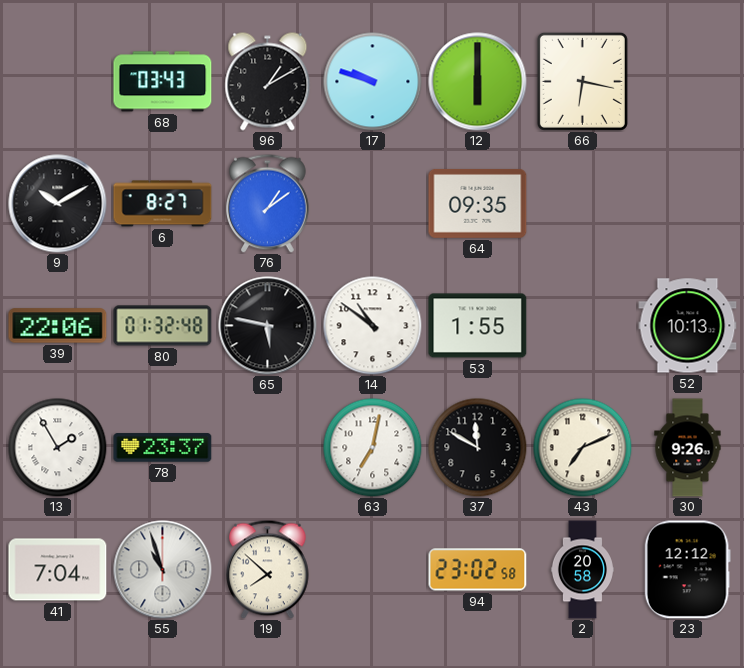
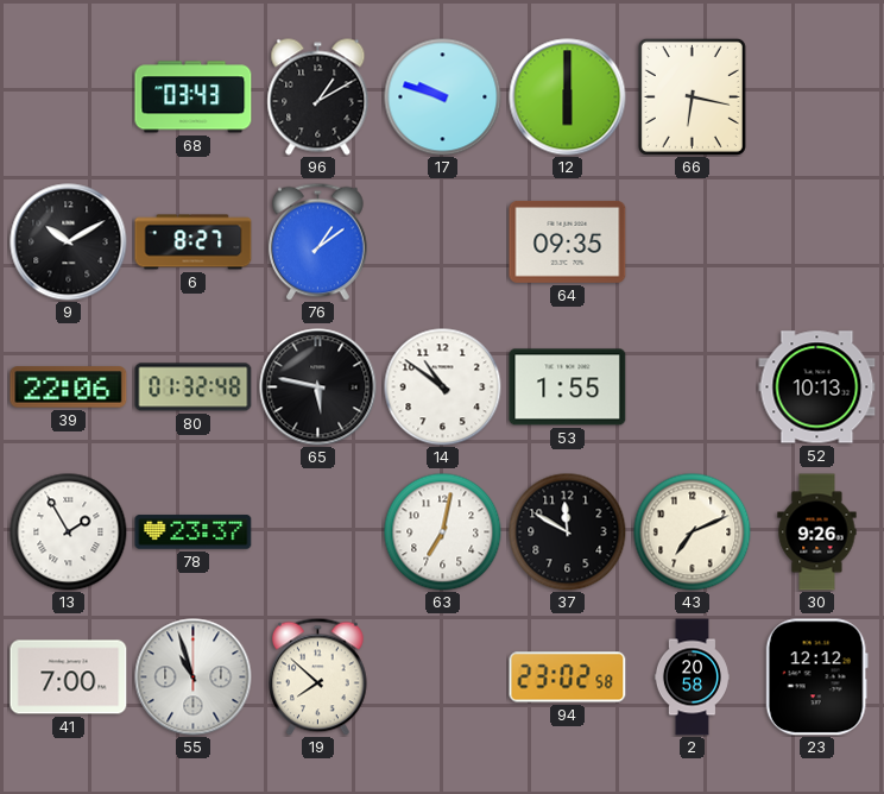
41: 7:04 -> 7:00
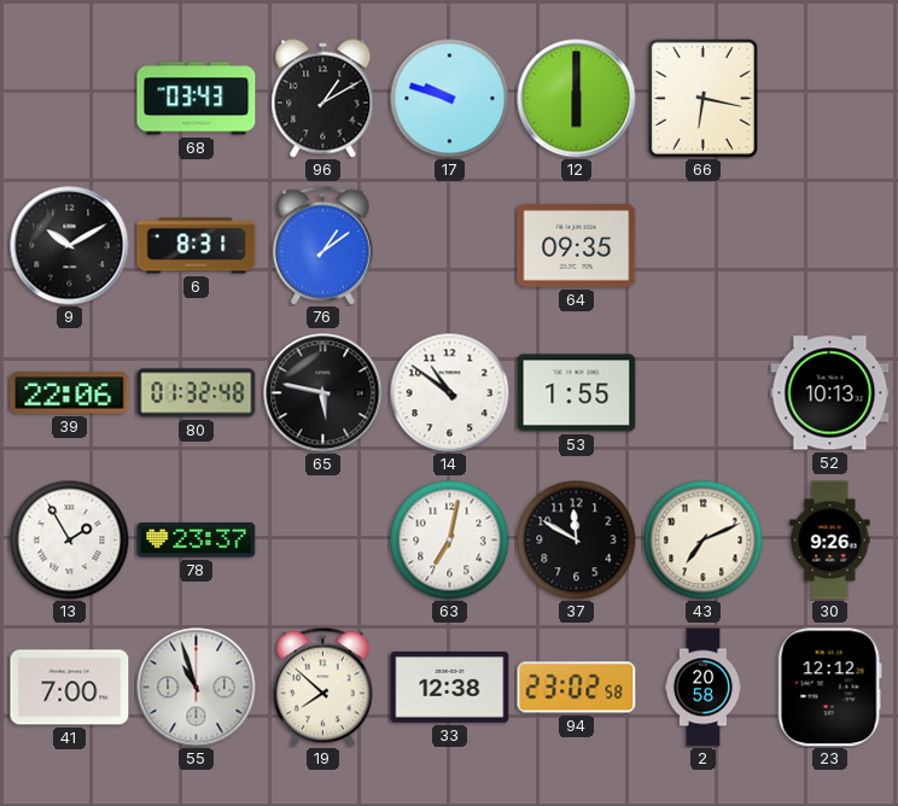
6: 8:27 -> 8:31
33: none -> 12:38
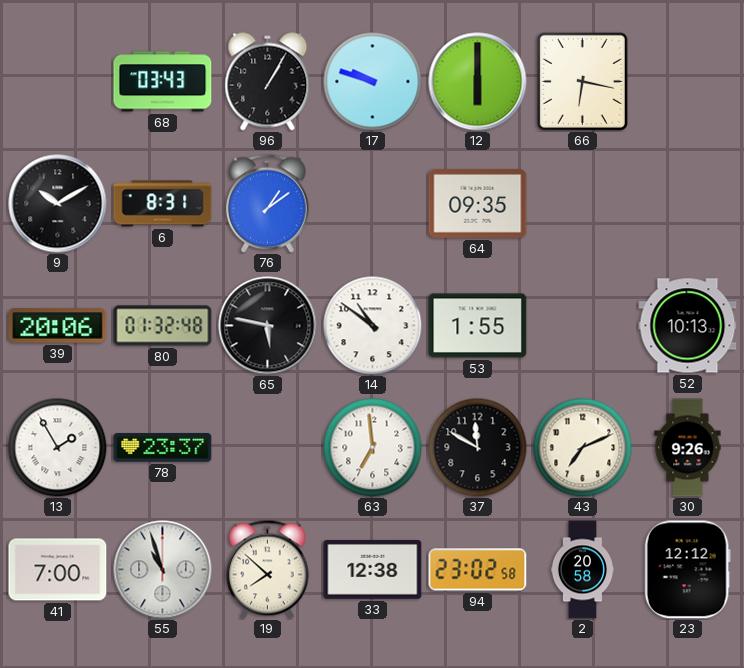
96: 1:10 -> 1:05
39: 22:06 -> 20:06
63: 7:02 -> 6:59
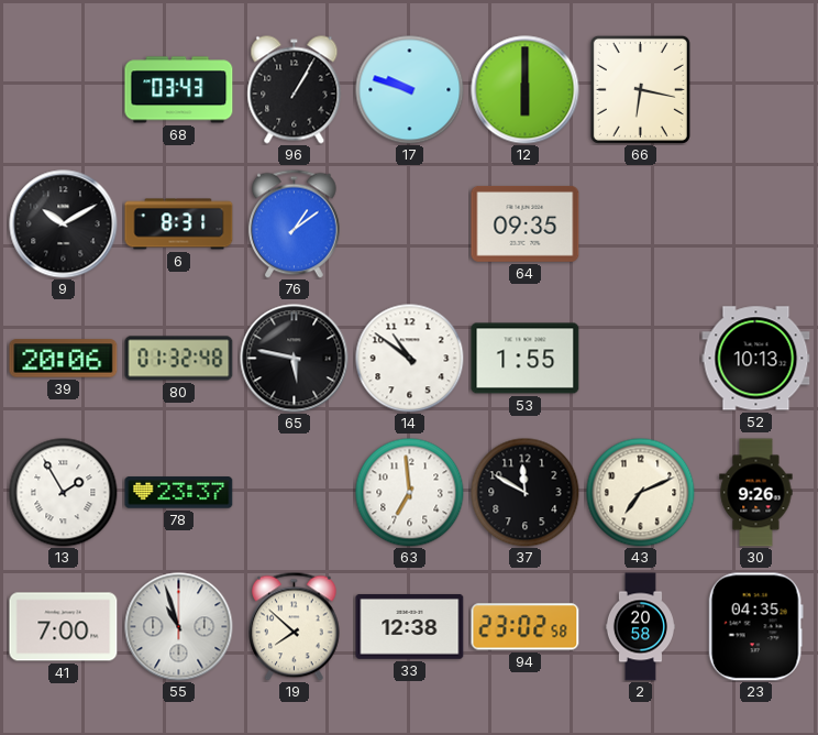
23: 12:12 -> 04:35
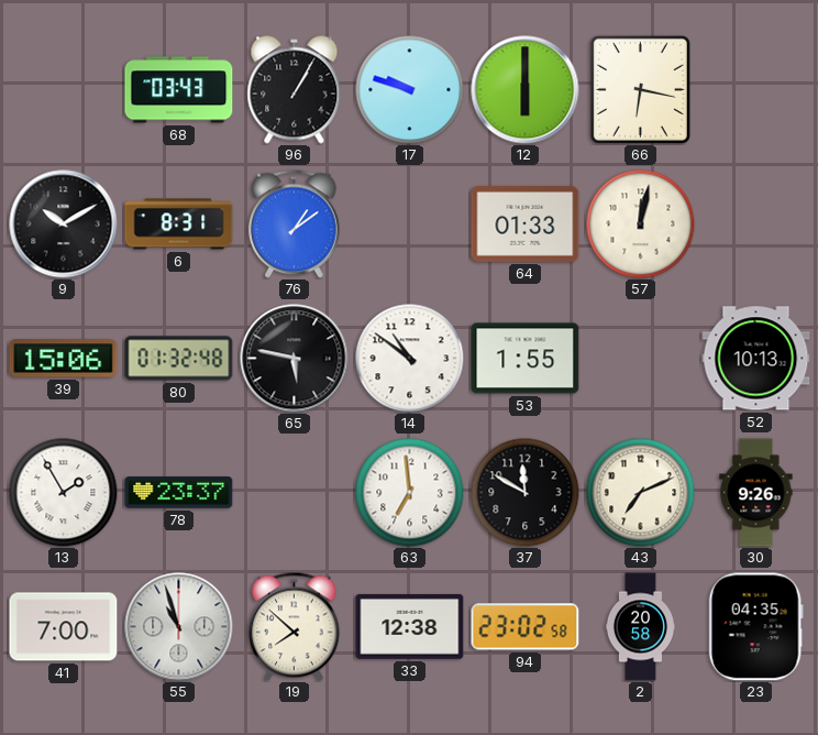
64: 09:35 -> 01:33
57: none -> 12:02
39: 20:06 -> 15:06
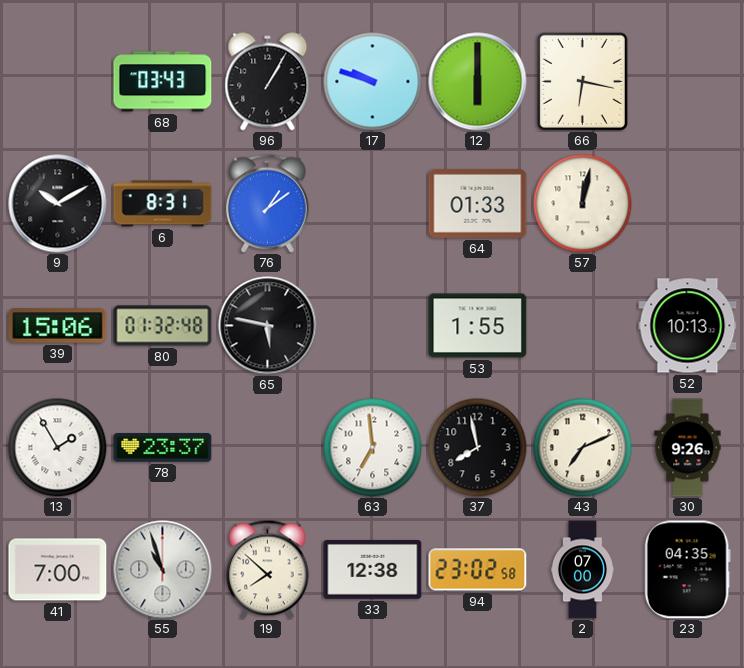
14: 10:51 -> none
37: 11:50 -> 7:58
2: 20:58 -> 07:00
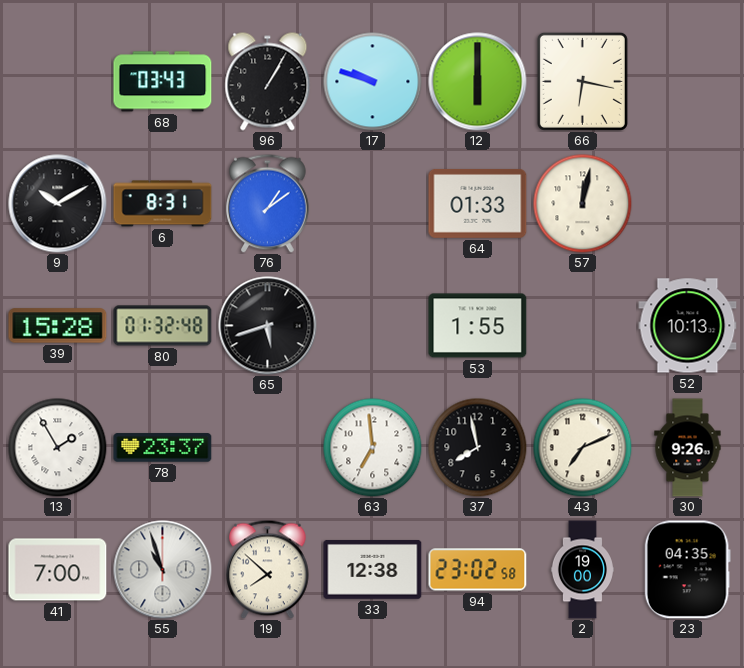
39: 15:06 -> 15:28
65: 5:47 -> 5:42
2: 07:00 -> 19:00
